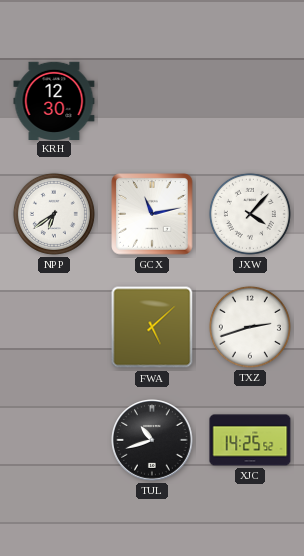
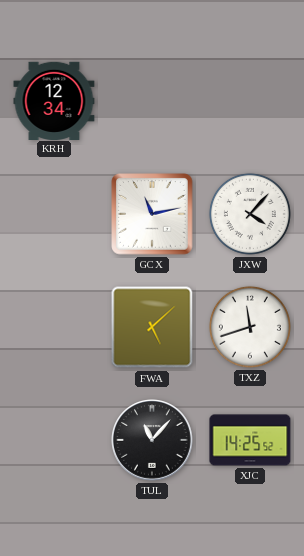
KRH: 12:30 -> 12:34
NPP: 6:39 -> none
TXZ: 2:42 -> 11:42
TUL: 10:42 -> 11:07
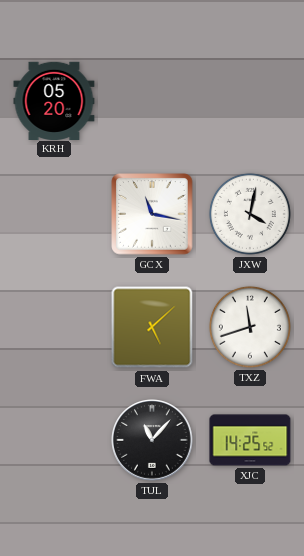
KRH: 12:34 -> 05:20
GCX: 11:13 -> 11:17
JXW: 4:07 -> 4:02
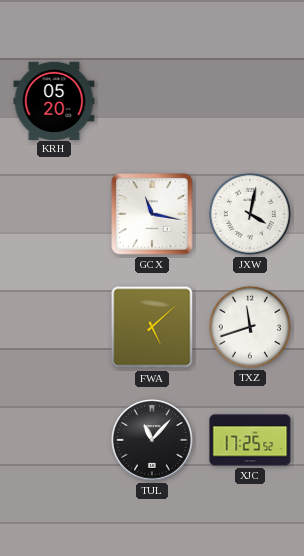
XJC: 14:25 -> 17:25
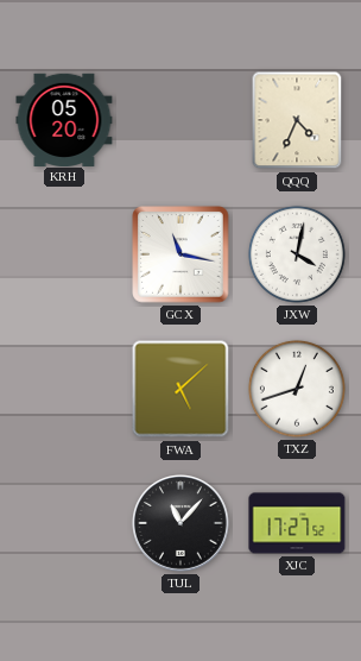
QQQ: none -> 4:34
TXZ: 11:42 -> 12:42
XJC: 17:25 -> 17:27
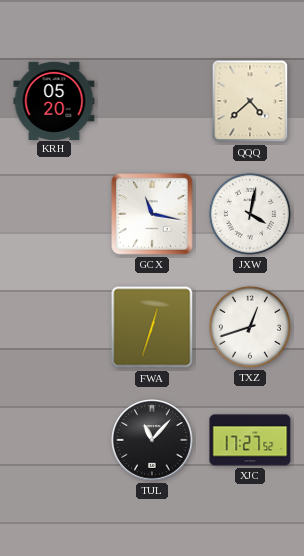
QQQ: 4:34 -> 4:38
FWA: 5:08 -> 12:33
